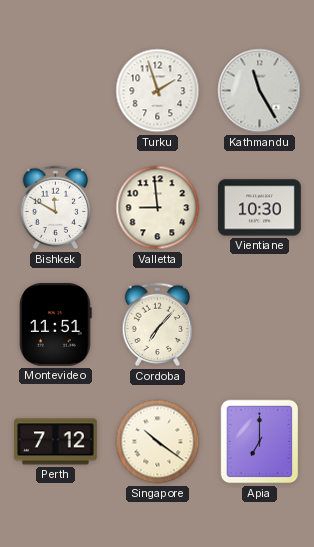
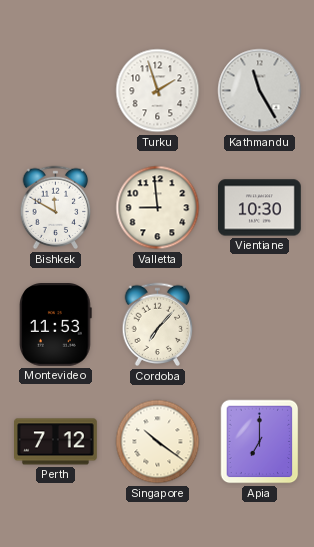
Montevideo: 11:51 -> 11:53
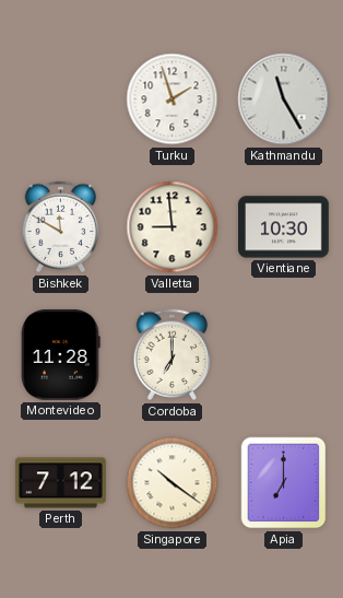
Montevideo: 11:53 -> 11:28
Cordoba: 7:07 -> 7:00
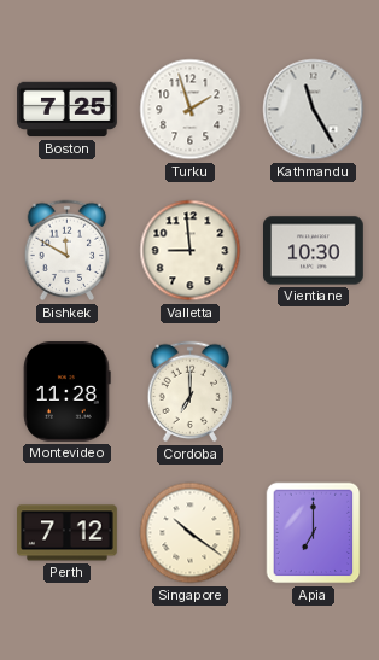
Boston: none -> 7:25
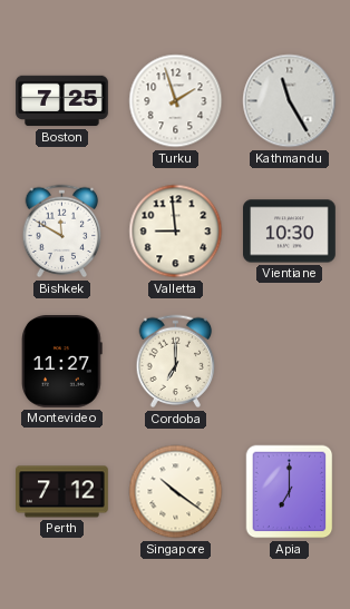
Montevideo: 11:28 -> 11:27
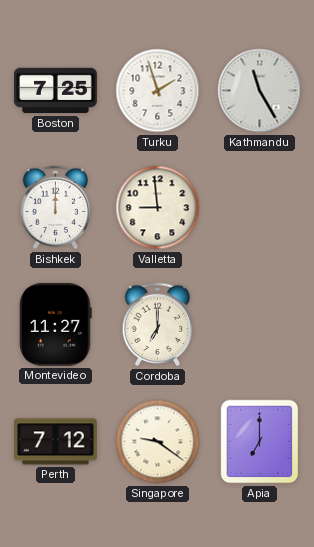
Bishkek: 11:50 -> 12:00
Vientiane: 10:30 -> none
Singapore: 10:21 -> 9:21
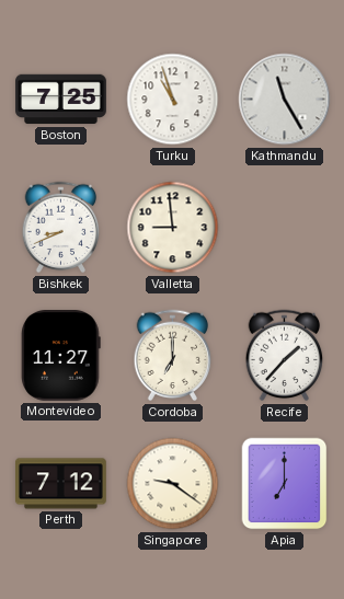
Turku: 1:57 -> 10:57
Bishkek: 12:00 -> 8:41
Recife: none -> 1:37
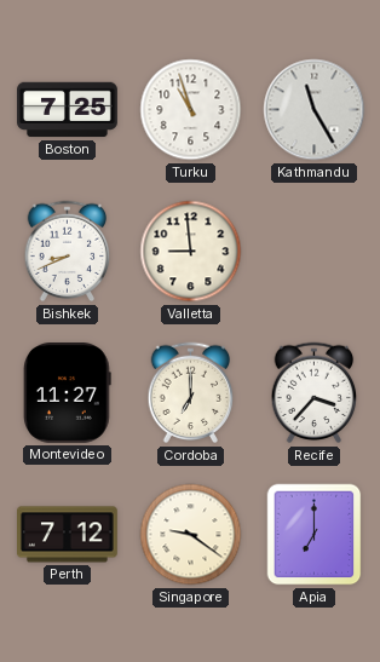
Recife: 1:37 -> 3:37
